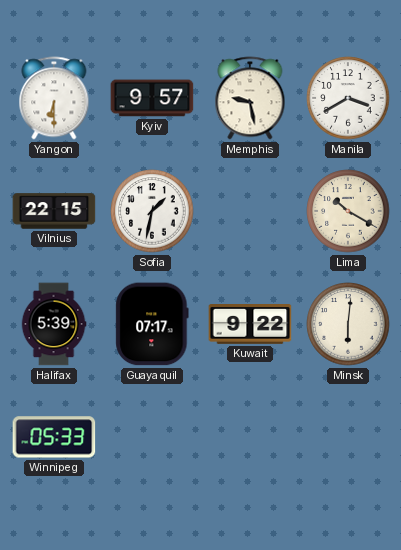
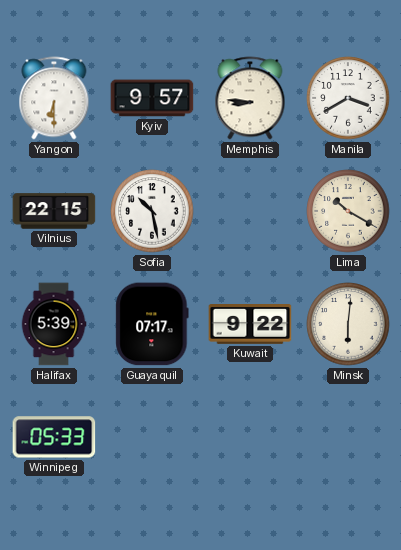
Memphis: 9:28 -> 8:46
Sofia: 1:32 -> 10:28
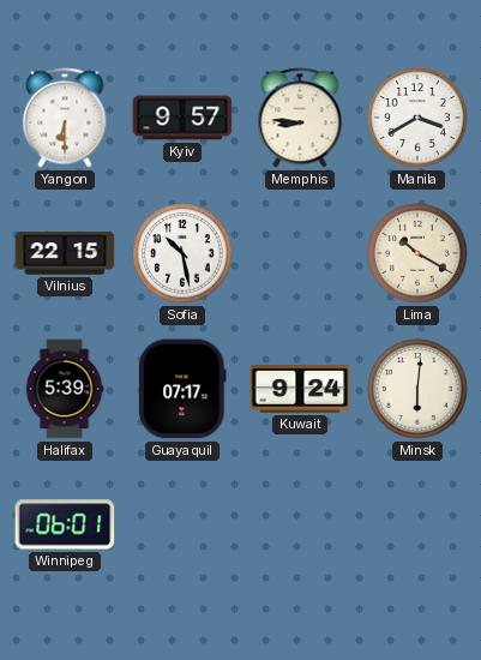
Kuwait: 9:22 -> 9:24
Winnipeg: 05:33 -> 06:01
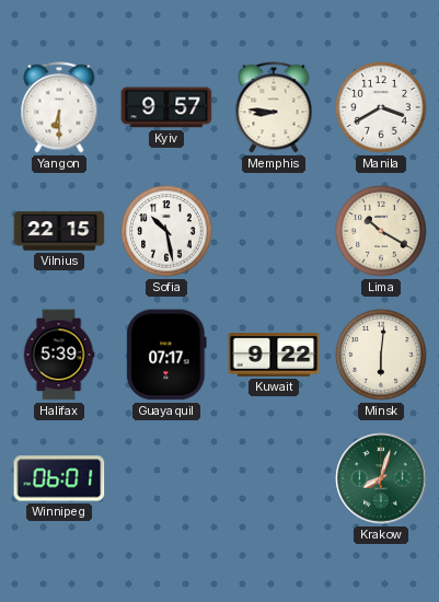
Kuwait: 9:24 -> 9:22
Krakow: none -> 8:03
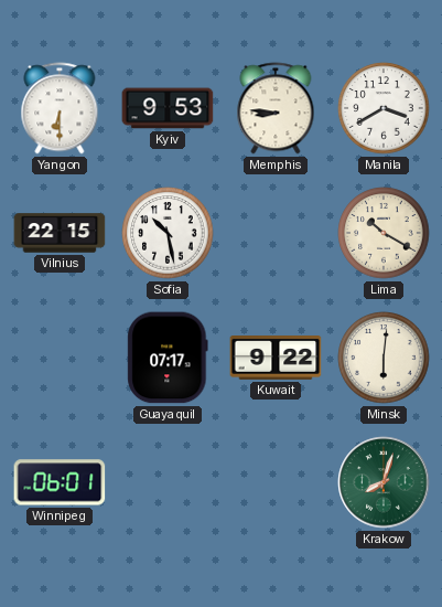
Kyiv: 9:57 -> 9:53
Halifax: 5:39 -> none
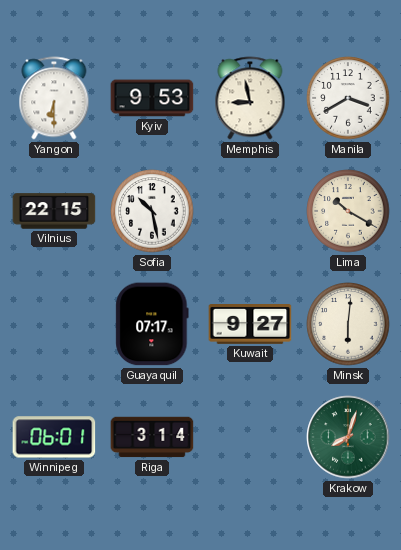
Memphis: 8:46 -> 8:58
Kuwait: 9:22 -> 9:27
Riga: none -> 3:14
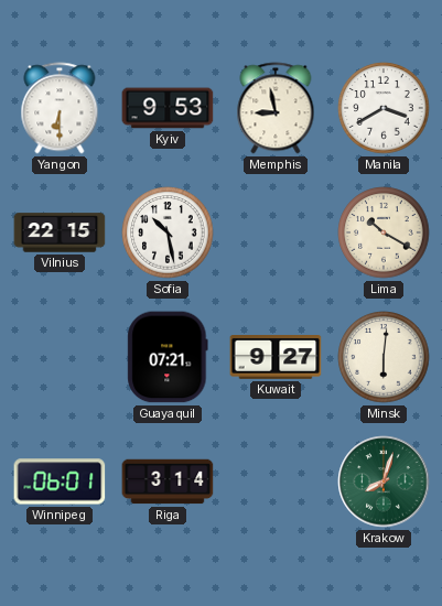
Guayaquil: 07:17 -> 07:21
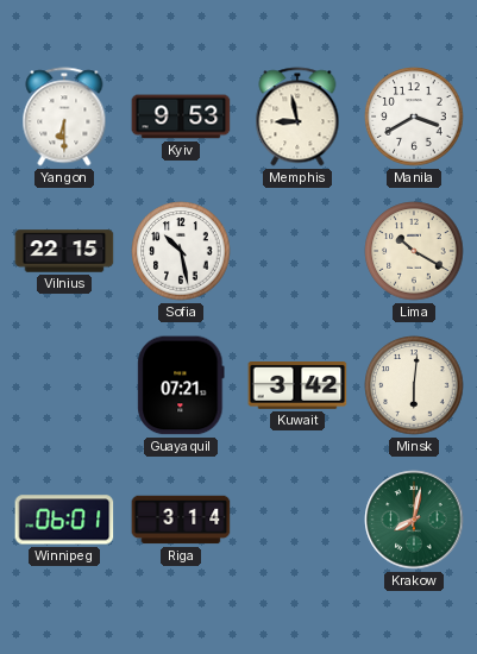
Kuwait: 9:27 -> 3:42
Krakow: 8:03 -> 8:02
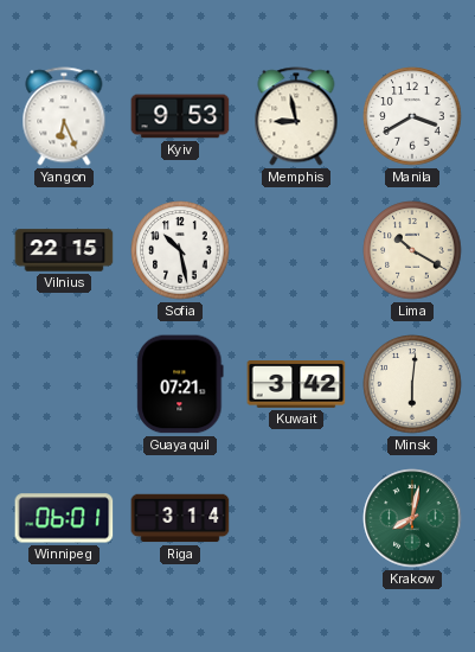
Yangon: 6:30 -> 6:26
